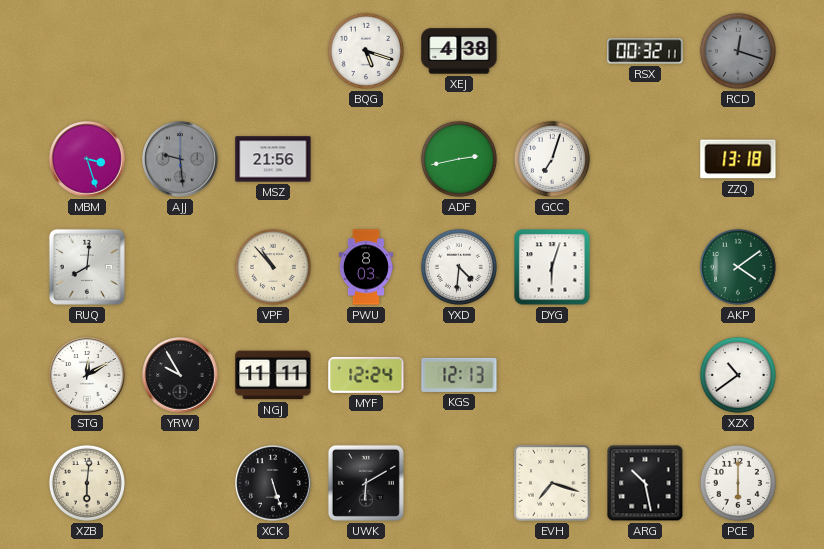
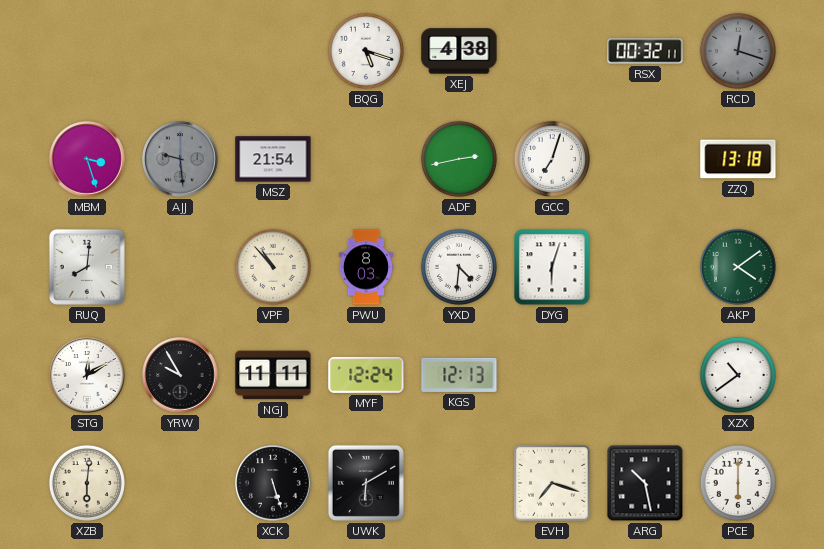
MSZ: 21:56 -> 21:54
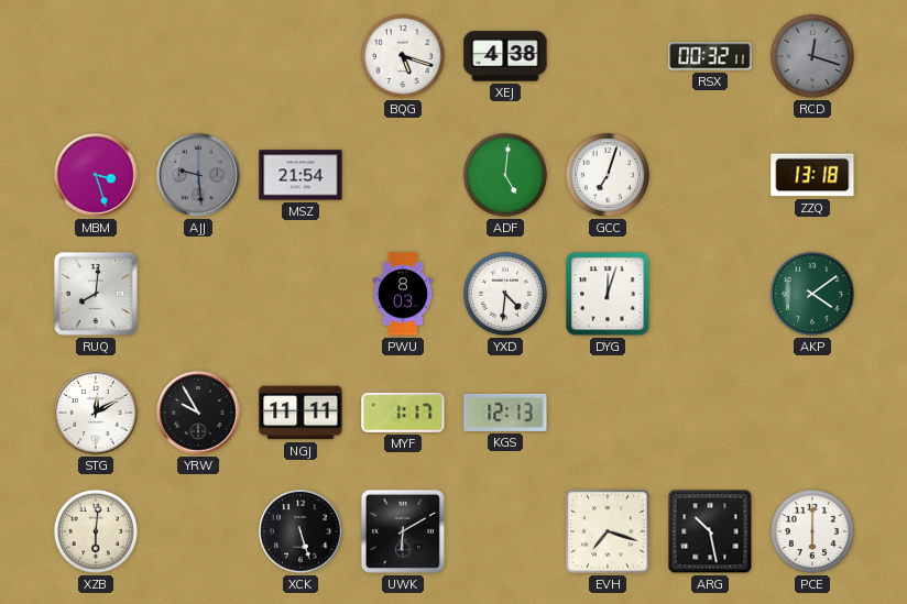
ADF: 2:43 -> 5:01
VPF: 10:53 -> none
DYG: 6:03 -> 12:03
MYF: 12:24 -> 1:17
XZX: 10:39 -> none
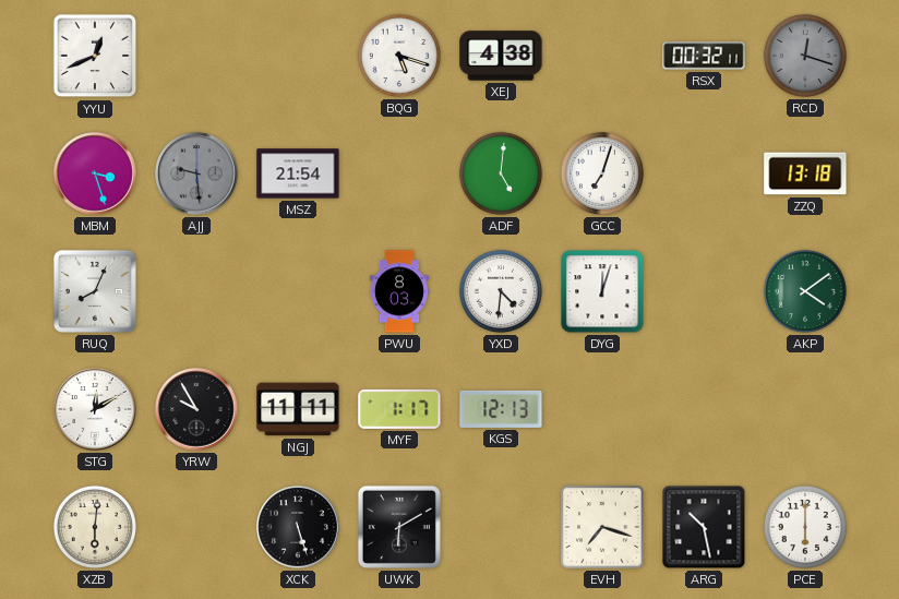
YYU: none -> 12:41
RUQ: 8:01 -> 8:04
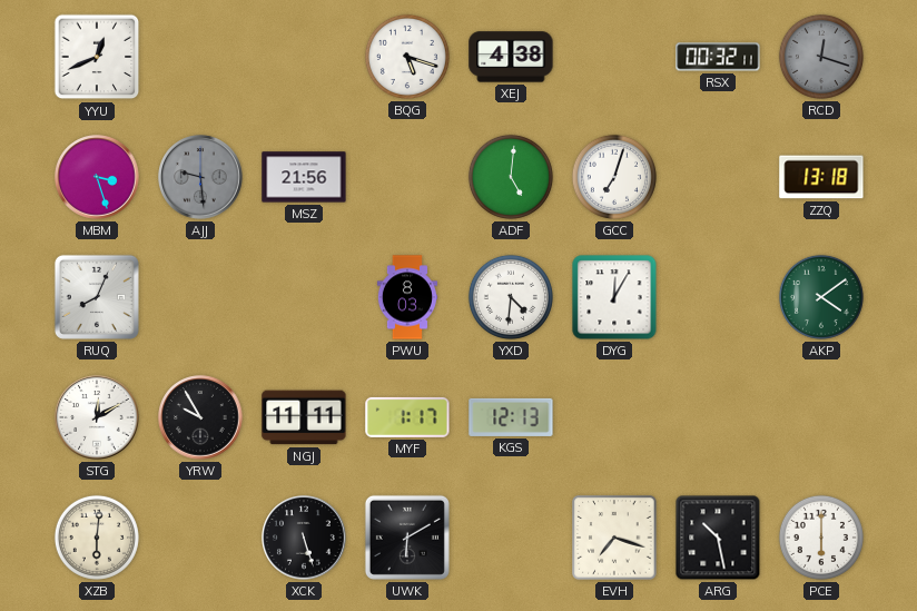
MSZ: 21:54 -> 21:56
DYG: 12:03 -> 12:05
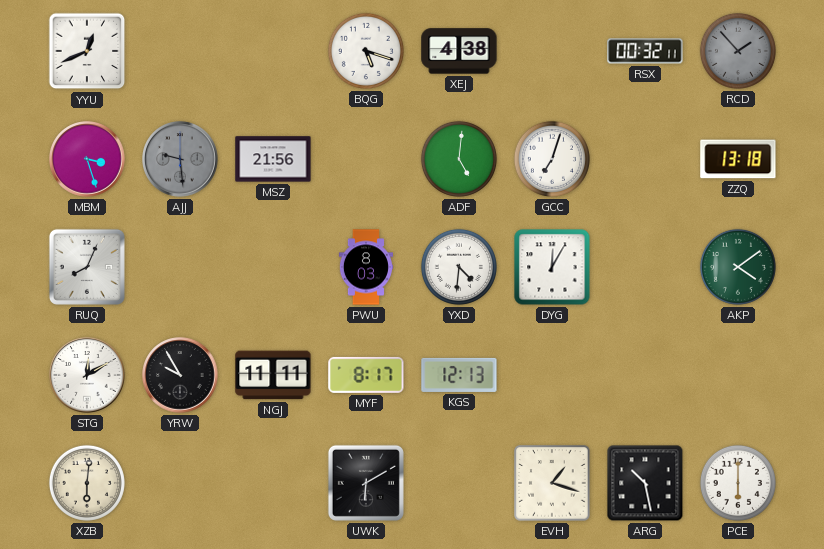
RCD: 12:18 -> 1:53
MYF: 1:17 -> 8:17
XCK: 5:27 -> none
EVH: 7:18 -> 1:18
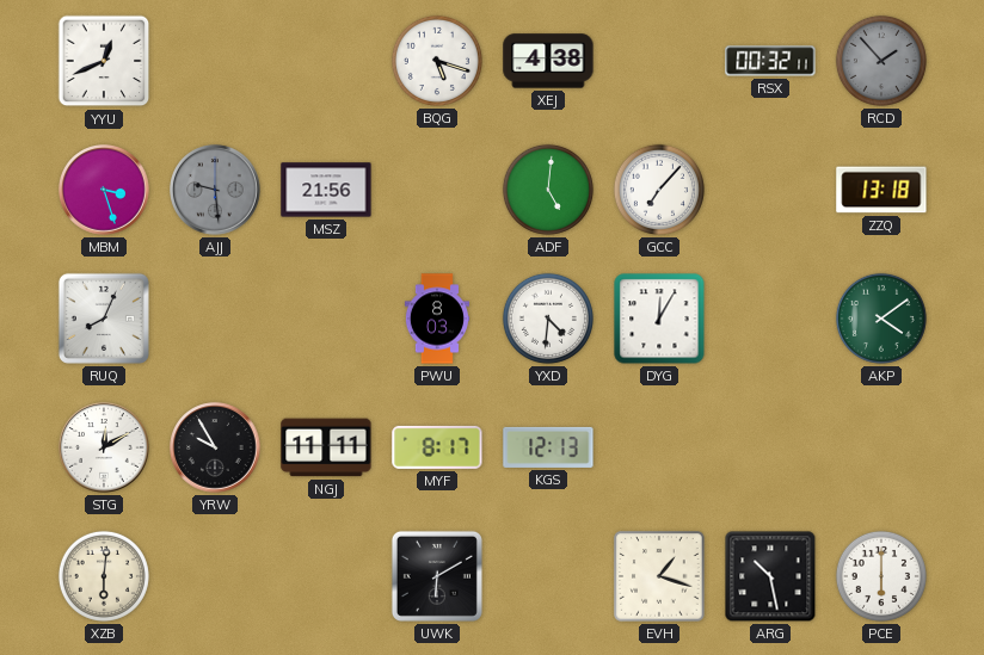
GCC: 7:03 -> 7:07
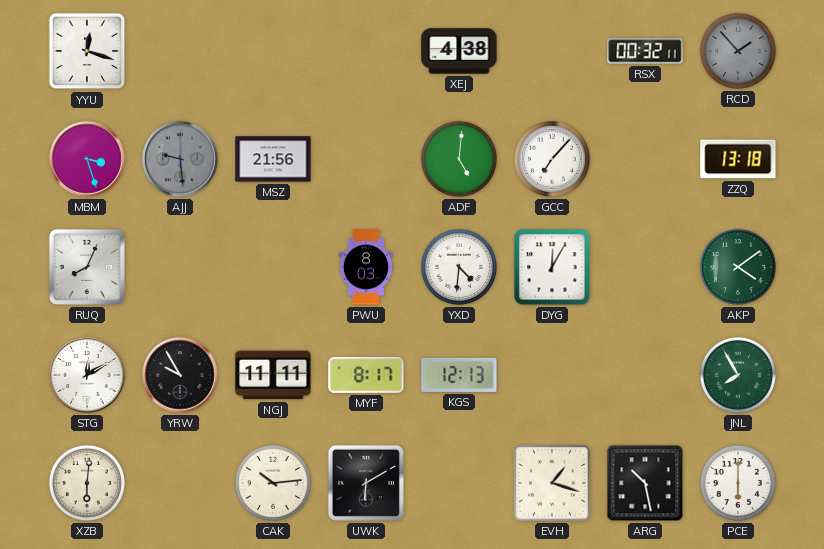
YYU: 12:41 -> 12:18
BQG: 5:18 -> none
JNL: none -> 7:55
CAK: none -> 10:14
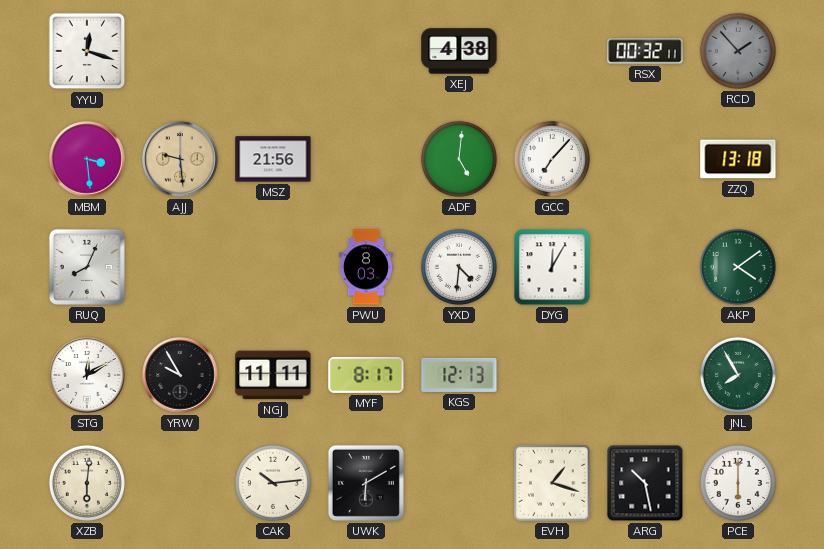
MBM: 3:27 -> 3:29
AJJ dial: grey -> champagne
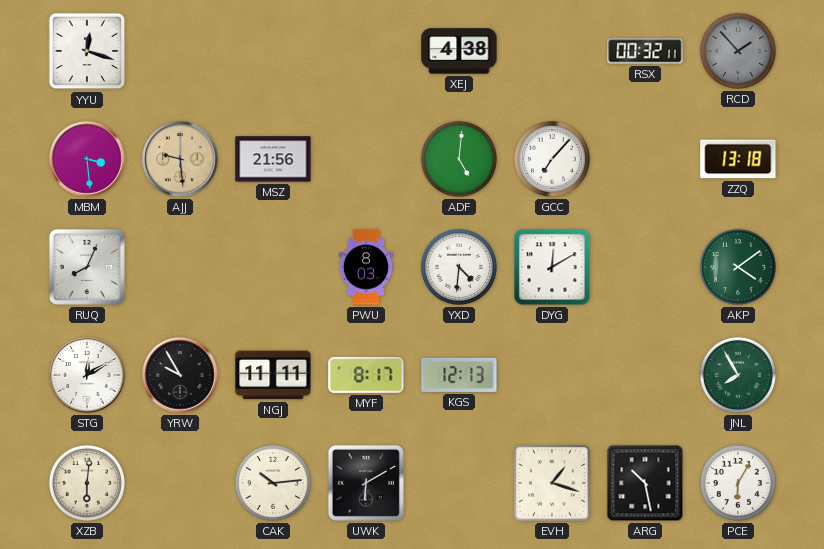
DYG: 12:05 -> 12:10
PCE: 6:00 -> 6:05
